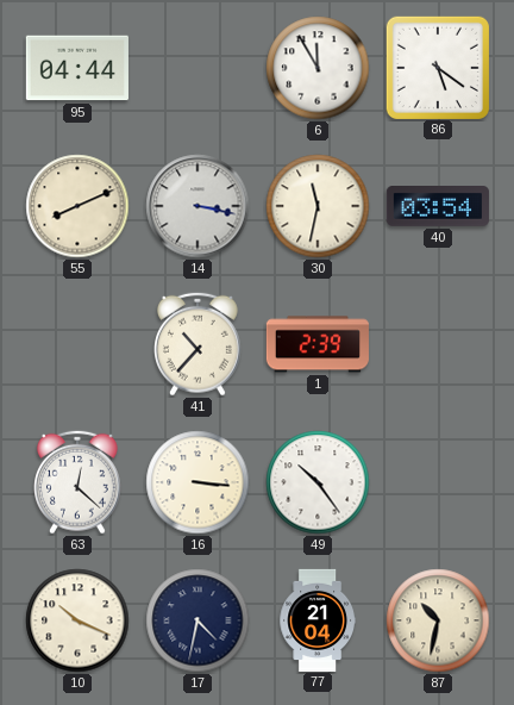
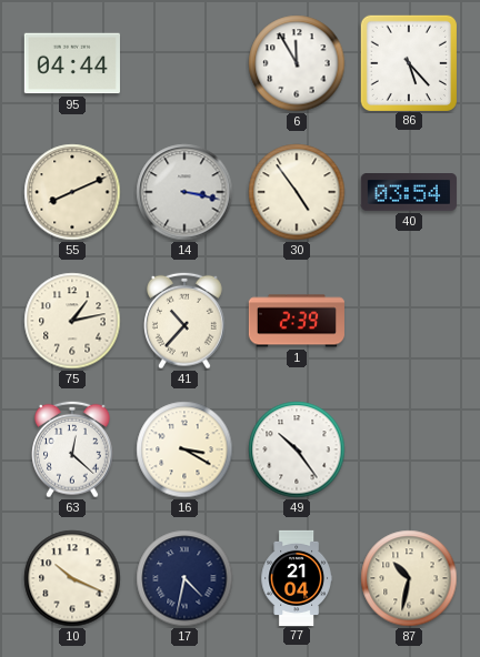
86: 5:21 -> 5:23
30: 11:32 -> 4:54
75: none -> 1:13
16: 3:16 -> 3:20
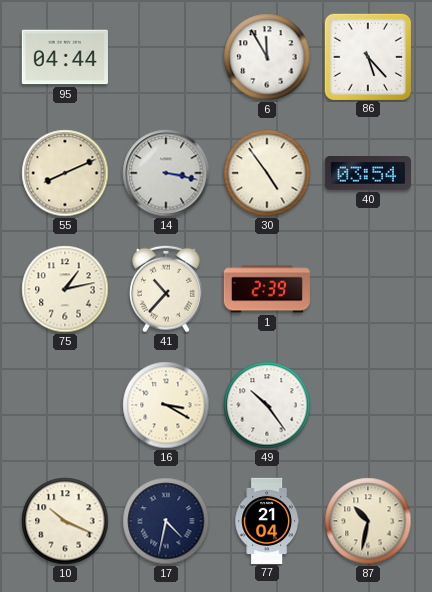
63: 12:22 -> none
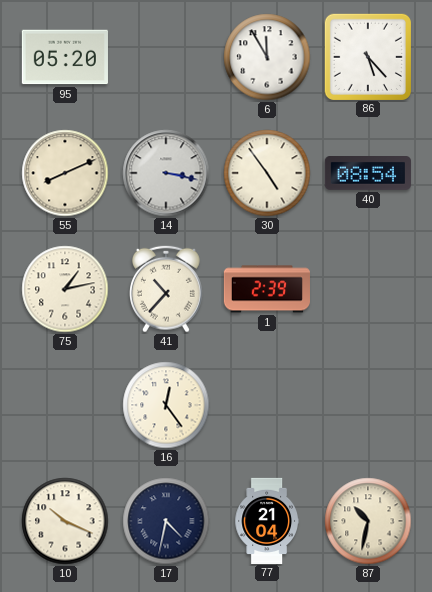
95: 04:44 -> 05:20
40: 03:54 -> 08:54
16: 3:20 -> 12:24
49: 10:24 -> none
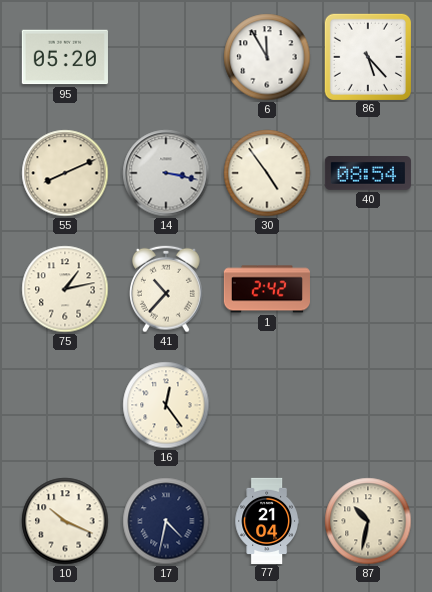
1: 2:39 -> 2:42
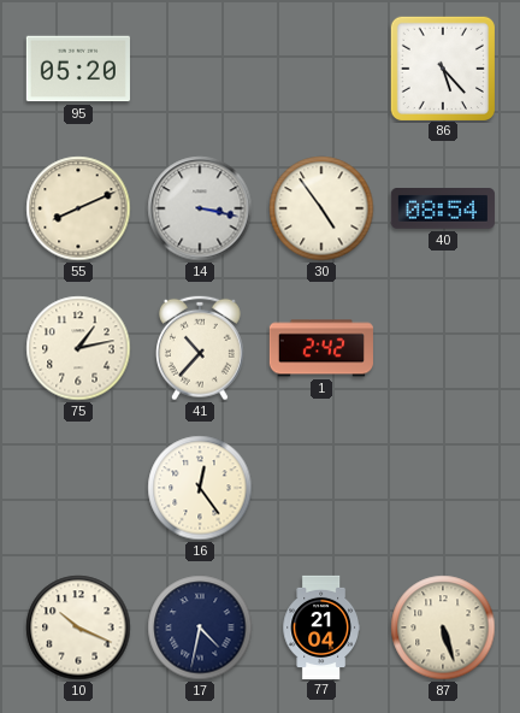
6: 11:55 -> none
87: 10:32 -> 5:27
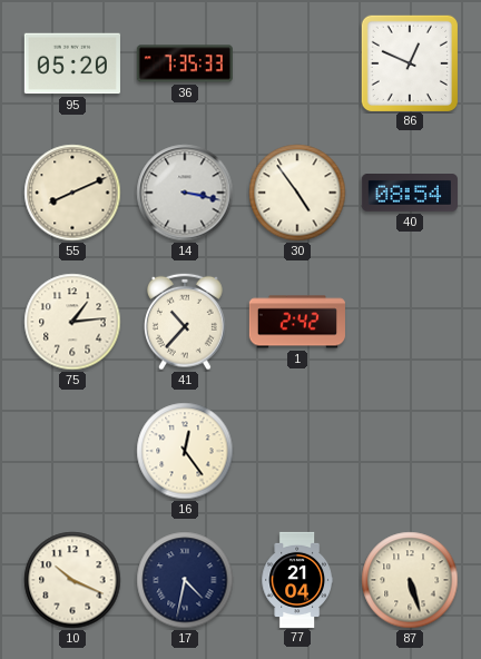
36: none -> 7:35
86: 5:23 -> 12:49
75: 1:13 -> 1:14
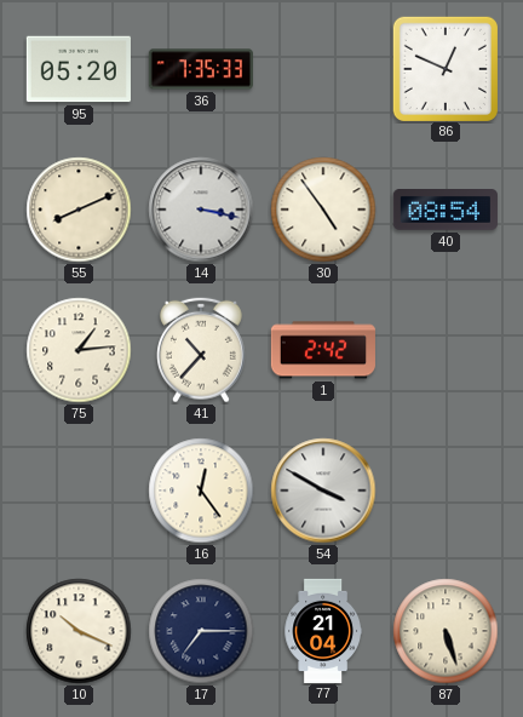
54: none -> 3:50
17: 4:32 -> 7:15
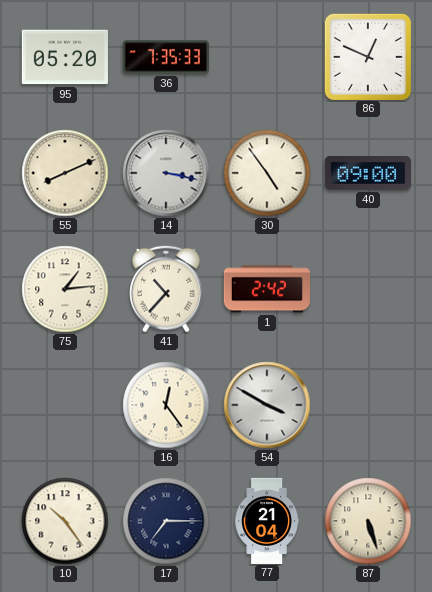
40: 08:54 -> 09:00
10: 10:19 -> 10:24
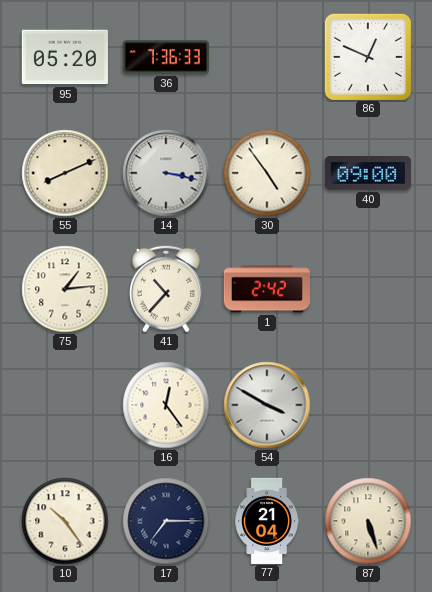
36: 7:35 -> 7:36
